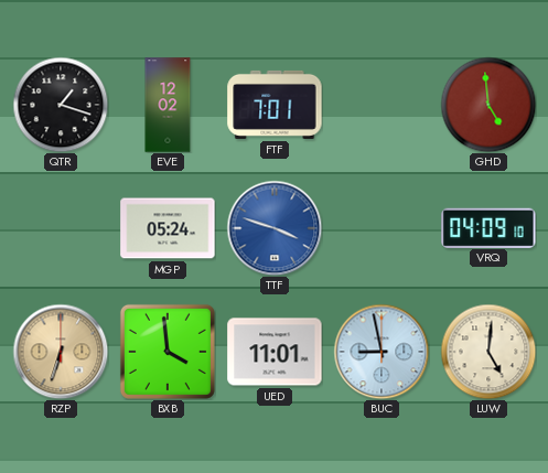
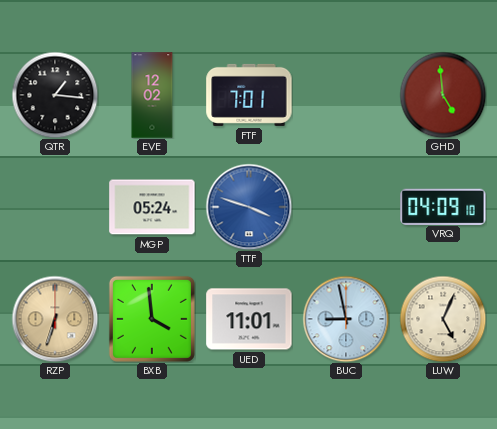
QTR: 1:18 -> 1:16
LUW: 5:01 -> 5:04
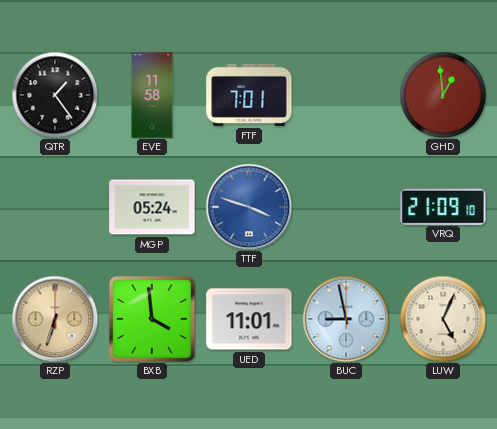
QTR: 1:16 -> 1:24
EVE: 12:02 -> 11:58
GHD: 4:59 -> 12:59
VRQ: 04:09 -> 21:09
